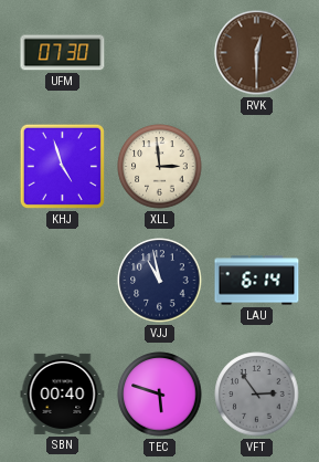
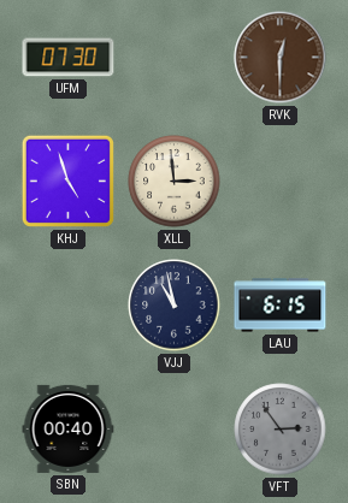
LAU: 6:14 -> 6:15
TEC: 5:48 -> none
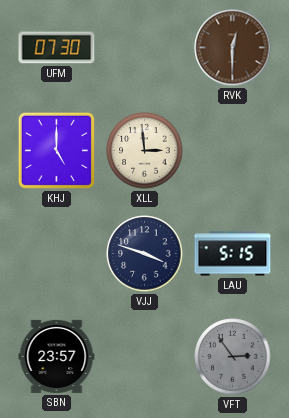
KHJ: 4:57 -> 5:00
VJJ: 10:58 -> 3:48
LAU: 6:15 -> 5:15
SBN: 00:40 -> 23:57
